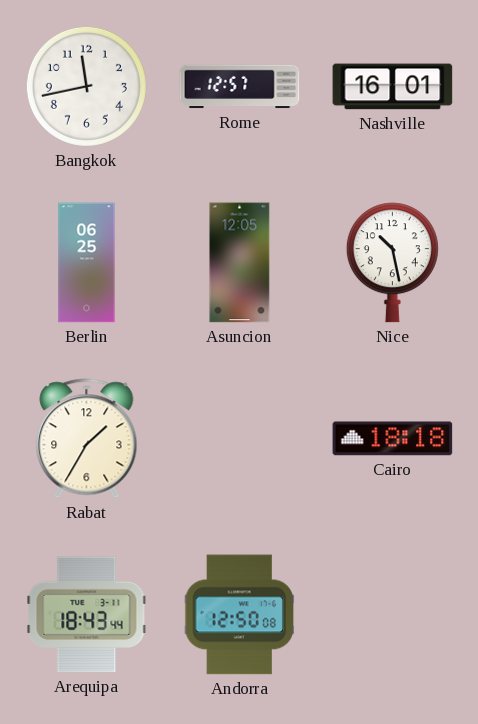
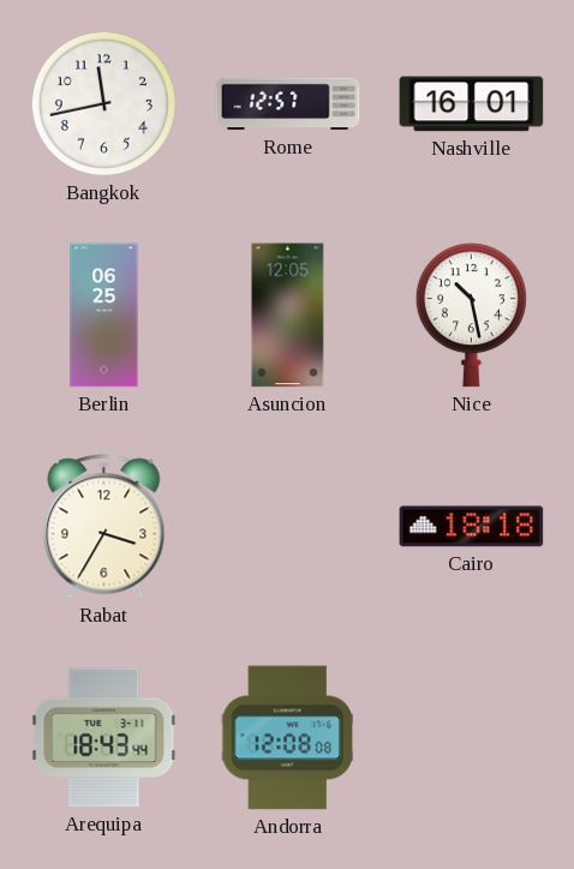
Rabat: 1:35 -> 3:35
Andorra: 12:50 -> 12:08
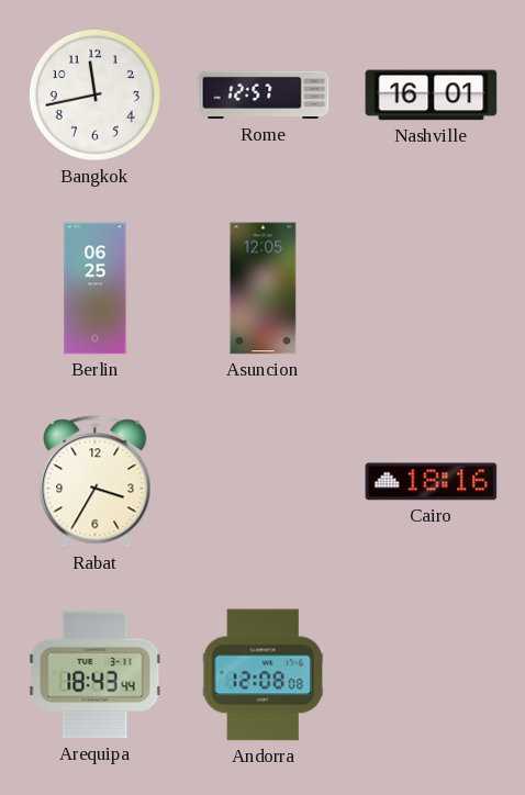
Nice: 10:28 -> none
Cairo: 18:18 -> 18:16
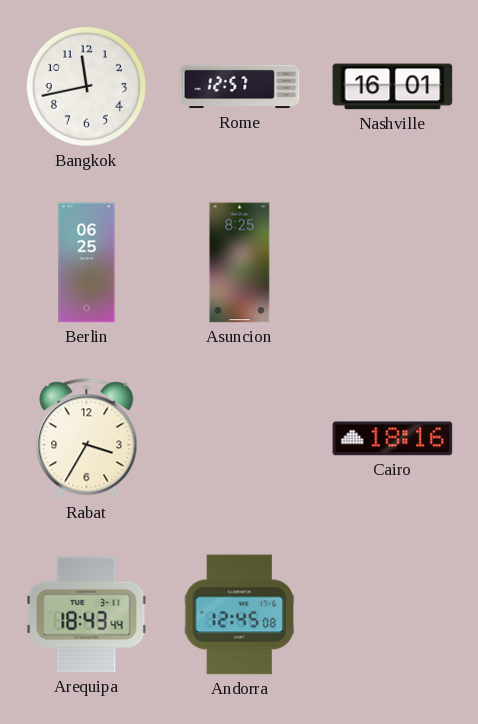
Asuncion: 12:05 -> 8:25
Andorra: 12:08 -> 12:45
